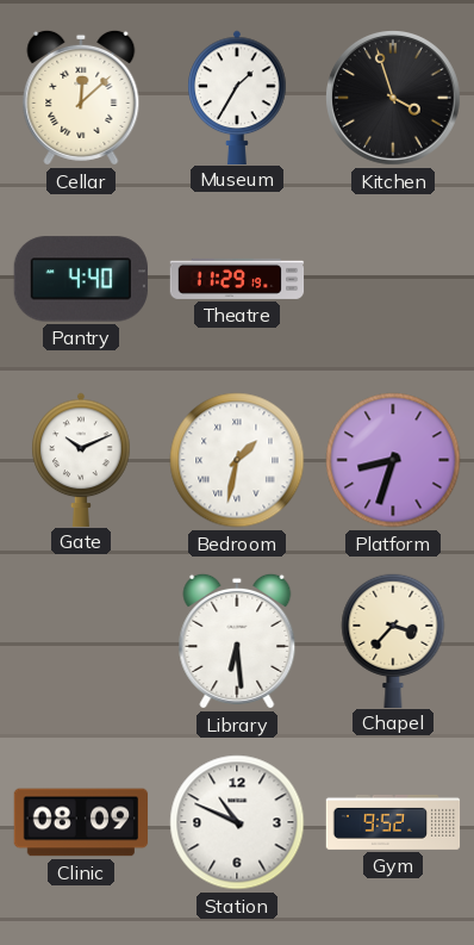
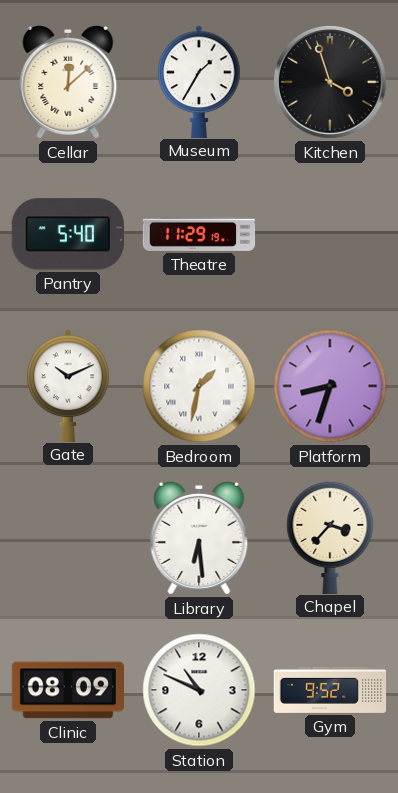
Pantry: 4:40 -> 5:40
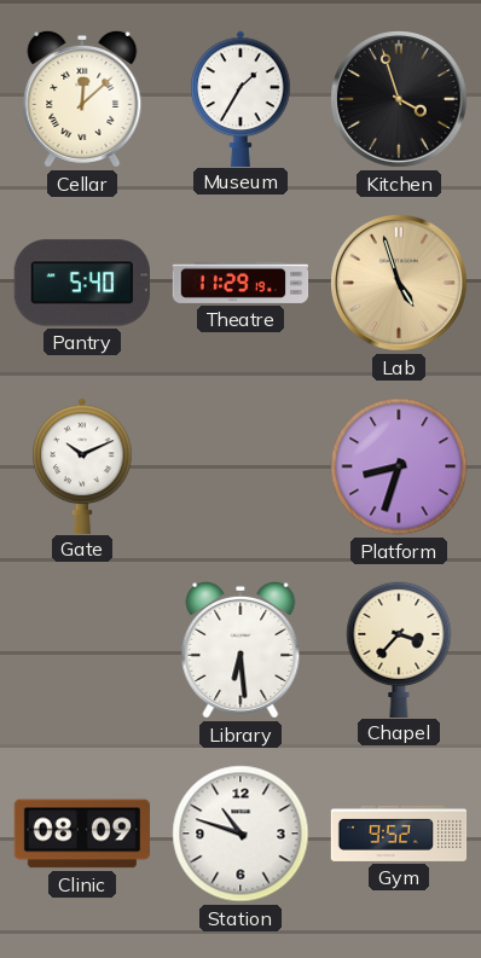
Lab: none -> 4:57
Bedroom: 1:32 -> none
Station: 10:49 -> 10:48
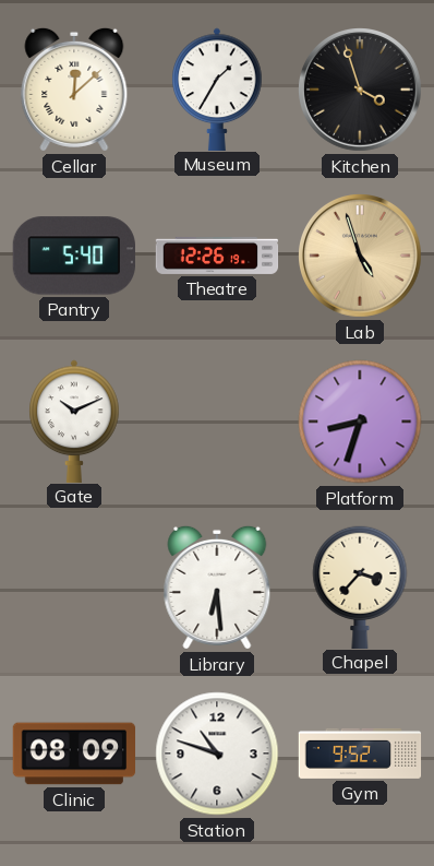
Theatre: 11:29 -> 12:26
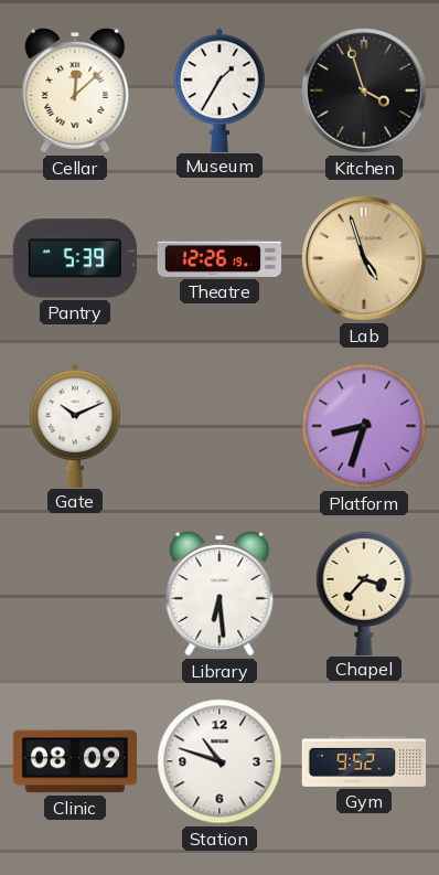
Pantry: 5:40 -> 5:39
